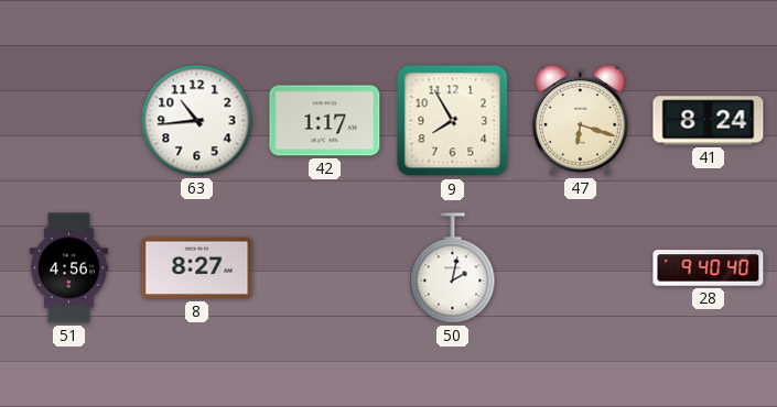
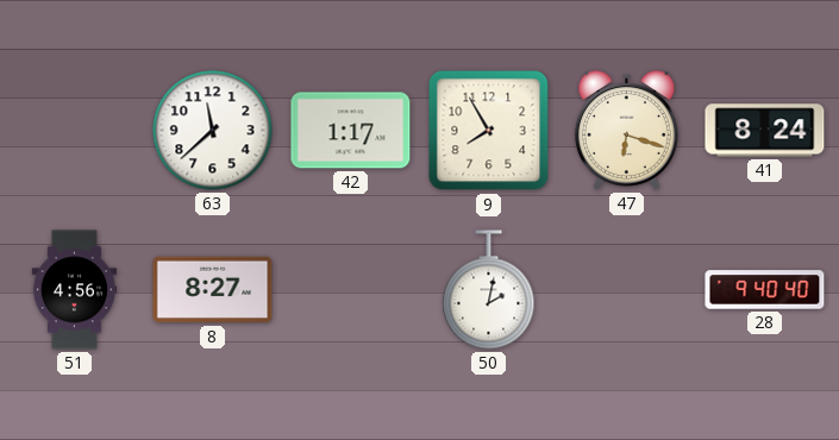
63: 10:44 -> 11:38
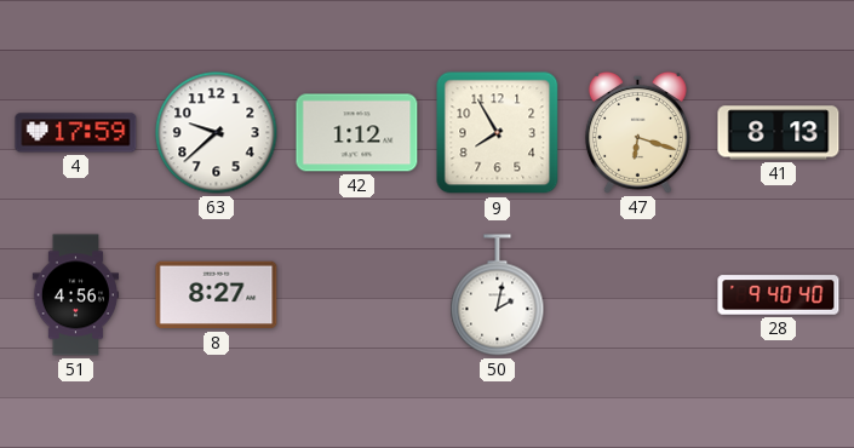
4: none -> 17:59
63: 11:38 -> 9:38
42: 1:17 -> 1:12
41: 8:24 -> 8:13
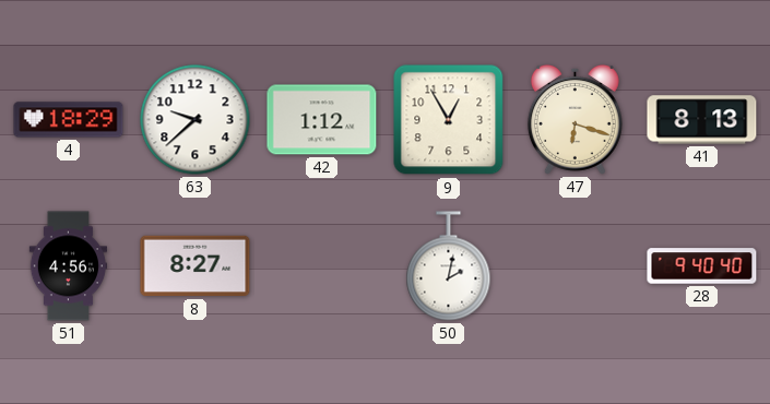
4: 17:59 -> 18:29
9: 7:55 -> 12:55
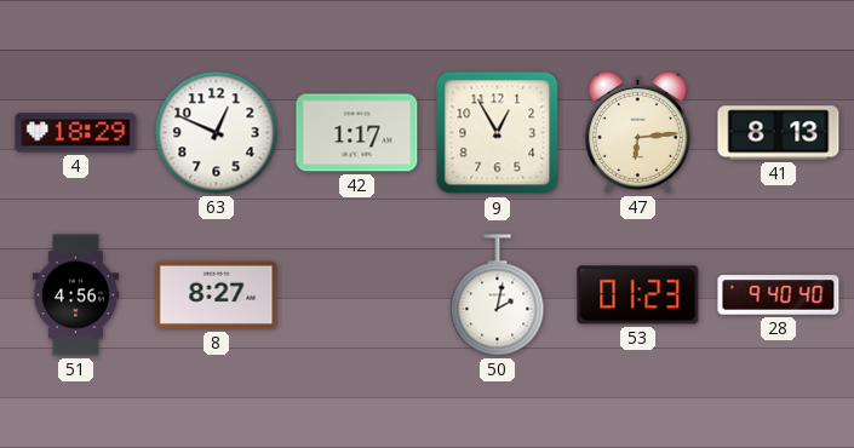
63: 9:38 -> 12:49
42: 1:12 -> 1:17
47: 6:18 -> 6:14
53: none -> 01:23
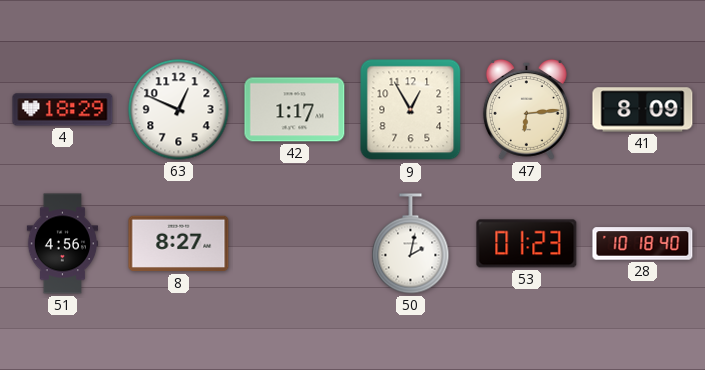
41: 8:13 -> 8:09
28: 9:40 -> 10:18
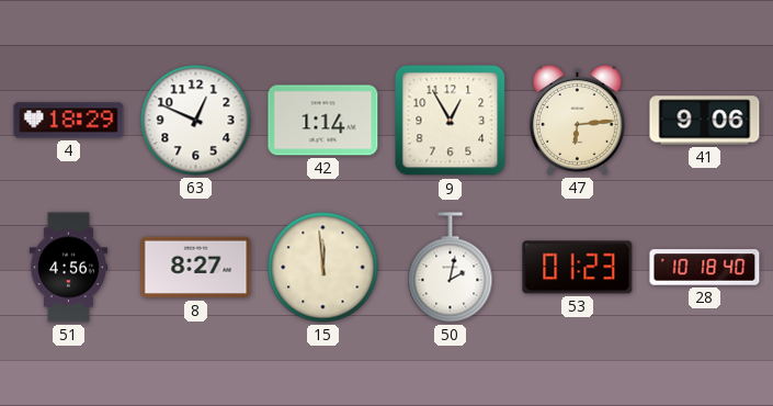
42: 1:17 -> 1:14
41: 8:09 -> 9:06
15: none -> 11:59
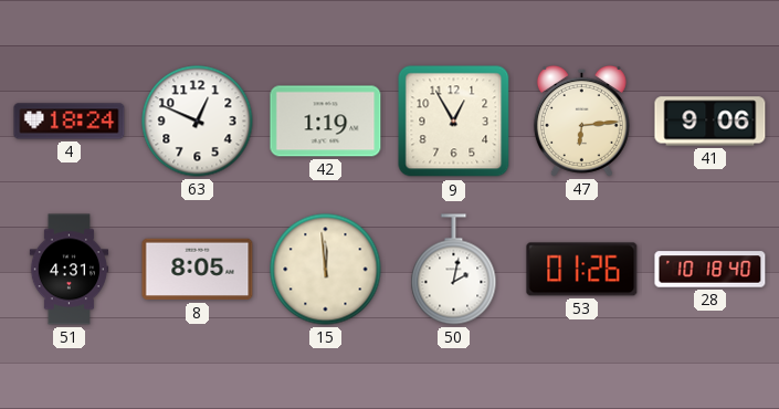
4: 18:29 -> 18:24
42: 1:14 -> 1:19
51: 4:56 -> 4:31
8: 8:27 -> 8:05
53: 01:23 -> 01:26
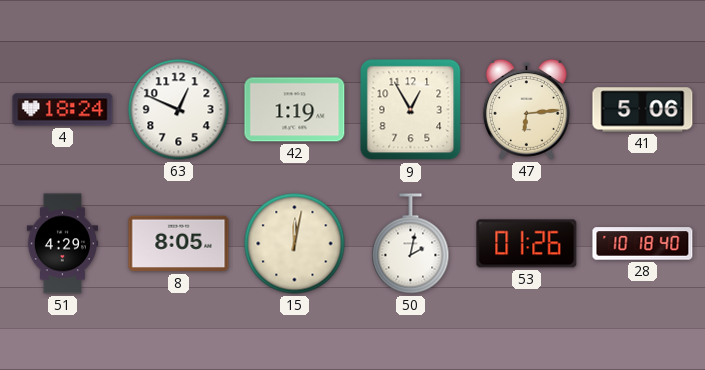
41: 9:06 -> 5:06
51: 4:31 -> 4:29
15: 11:59 -> 12:02
